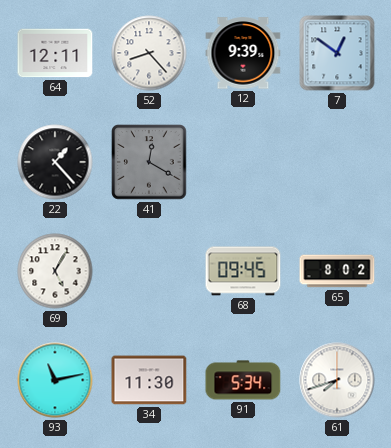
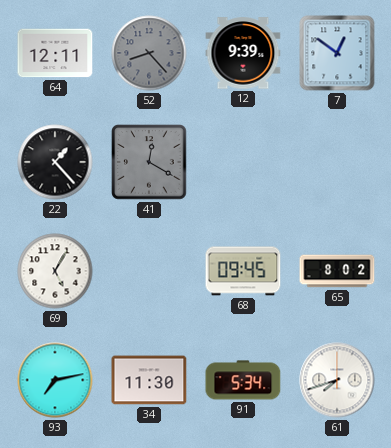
52 dial: white -> grey
93: 11:13 -> 7:13
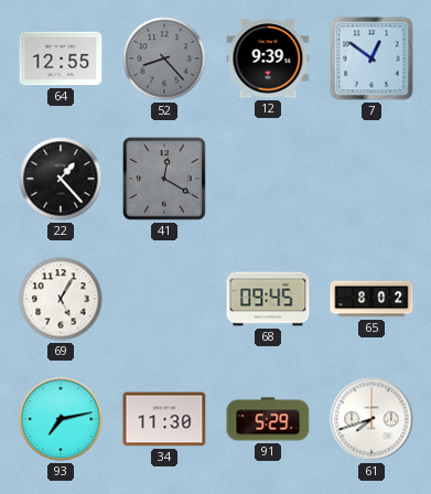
64: 12:11 -> 12:55
91: 5:34 -> 5:29
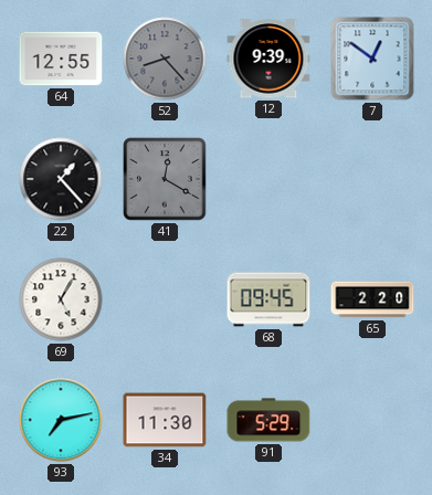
65: 8:02 -> 2:20
61: 7:42 -> none
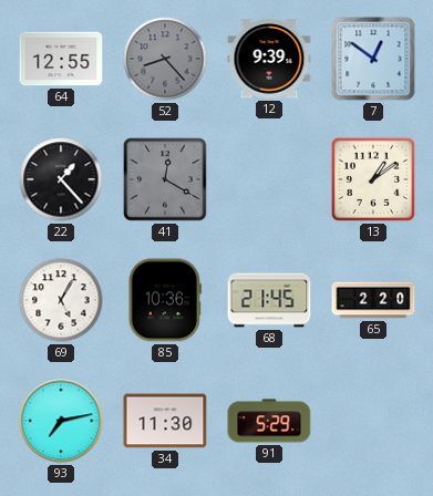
13: none -> 1:09
85: none -> 10:36
68: 09:45 -> 21:45
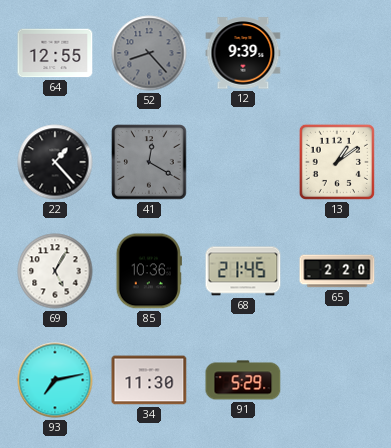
7: 12:51 -> none
